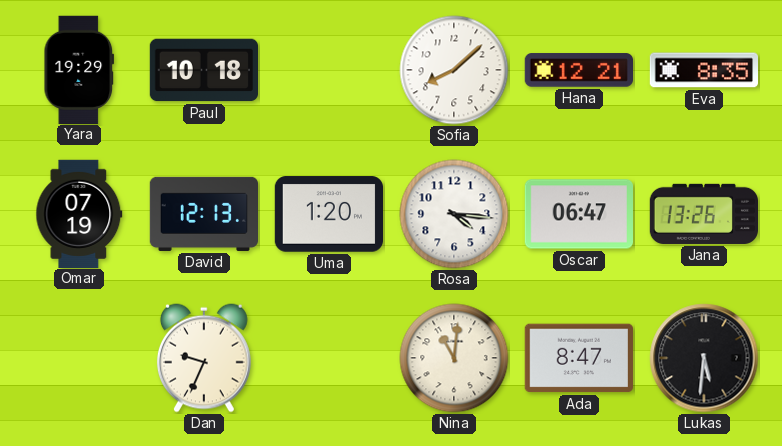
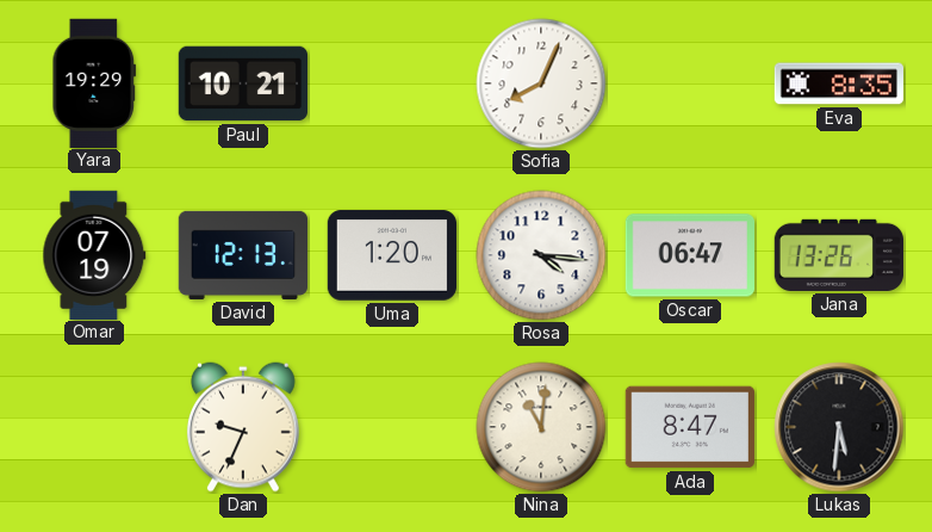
Paul: 10:18 -> 10:21
Sofia: 8:08 -> 8:04
Hana: 12:21 -> none
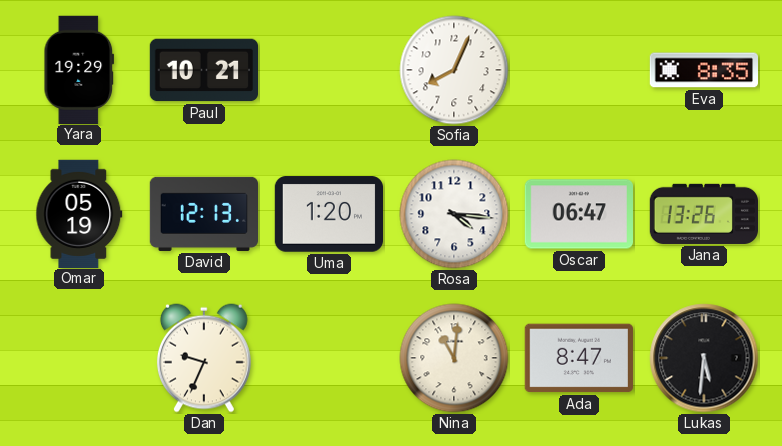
Omar: 07:19 -> 05:19
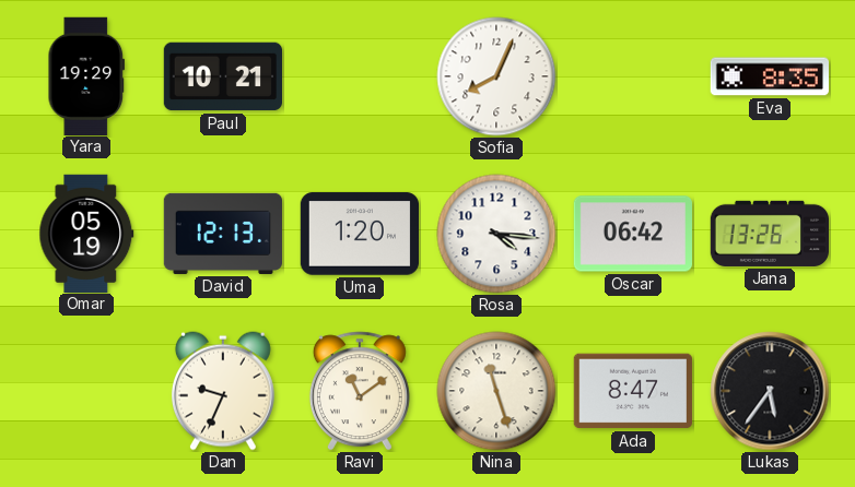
Oscar: 06:47 -> 06:42
Ravi: none -> 11:09
Nina: 11:01 -> 11:27
Lukas: 5:31 -> 5:36
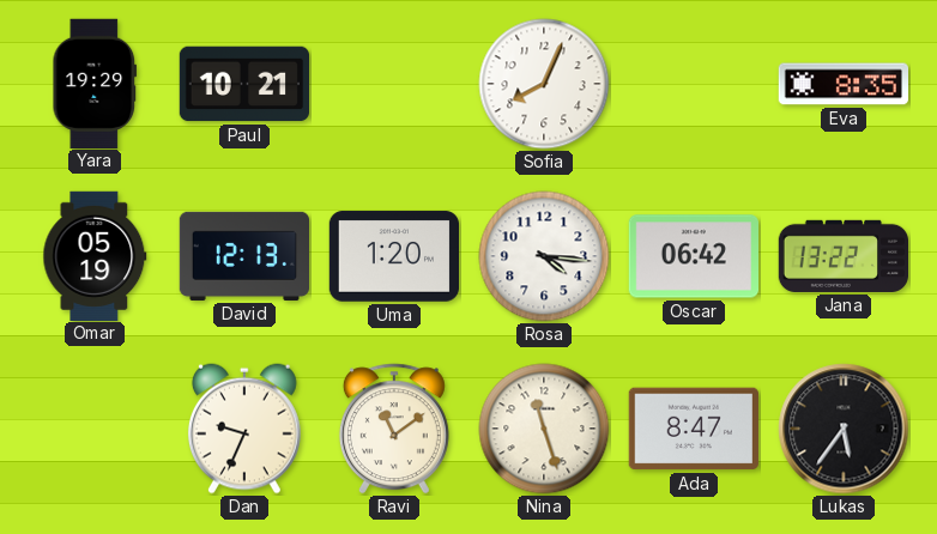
Jana: 13:26 -> 13:22
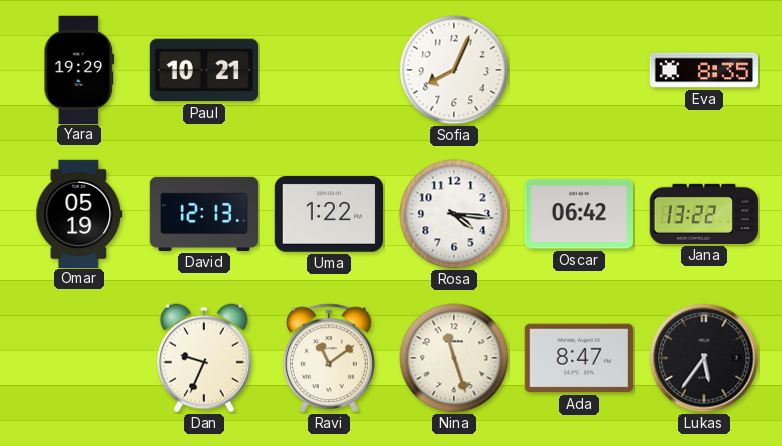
Uma: 1:20 -> 1:22
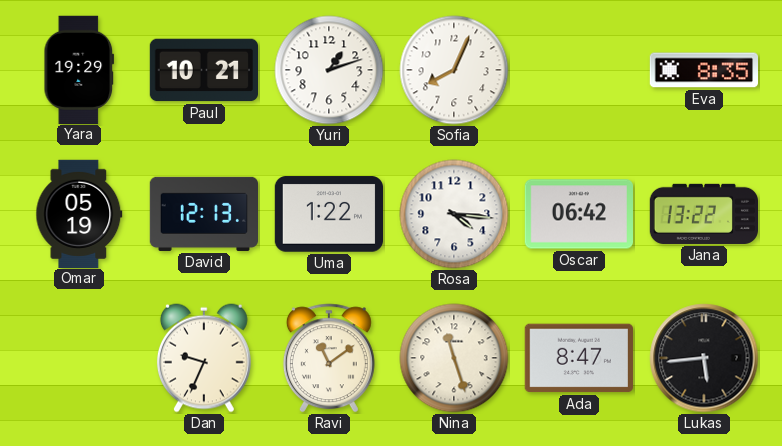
Yuri: none -> 1:12
Lukas: 5:36 -> 5:44
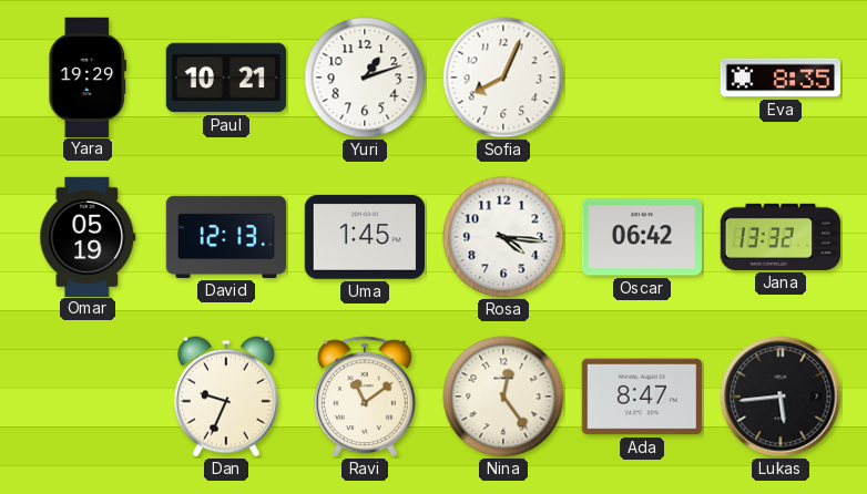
Uma: 1:22 -> 1:45
Jana: 13:22 -> 13:32
Nina: 11:27 -> 12:24
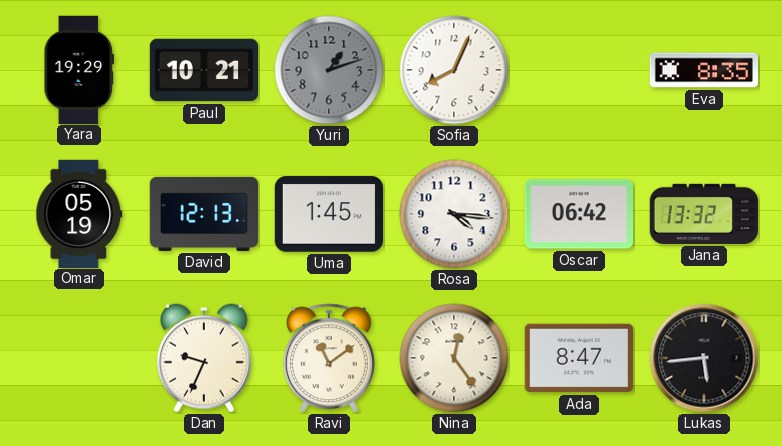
Yuri dial: white -> grey
